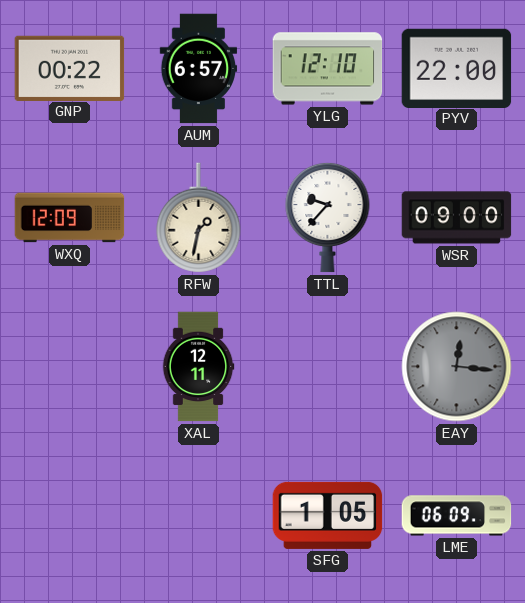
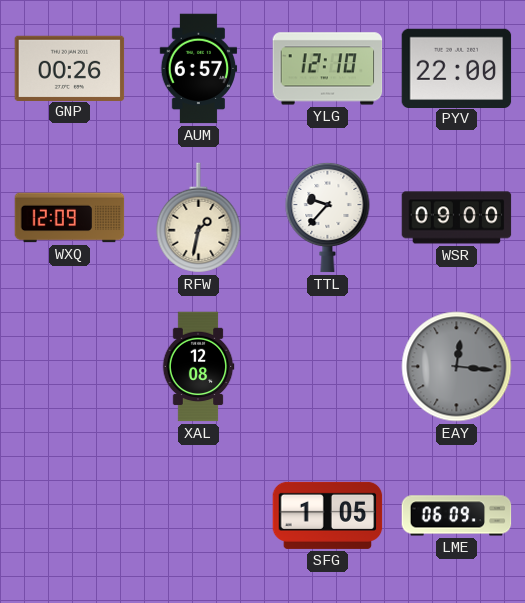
GNP: 00:22 -> 00:26
XAL: 12:11 -> 12:08
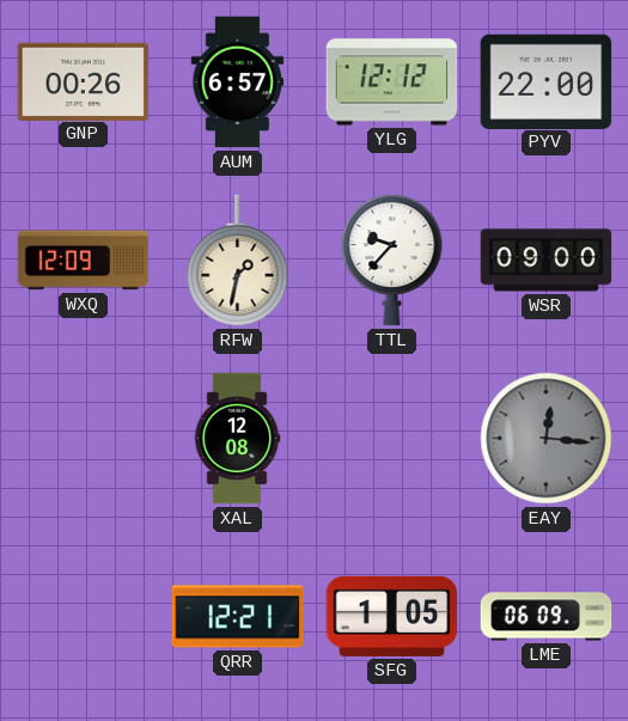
YLG: 12:10 -> 12:12
QRR: none -> 12:21
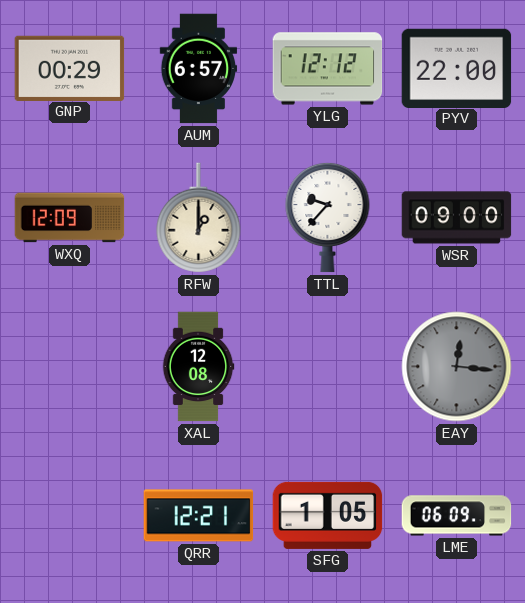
GNP: 00:26 -> 00:29
RFW: 1:32 -> 1:00
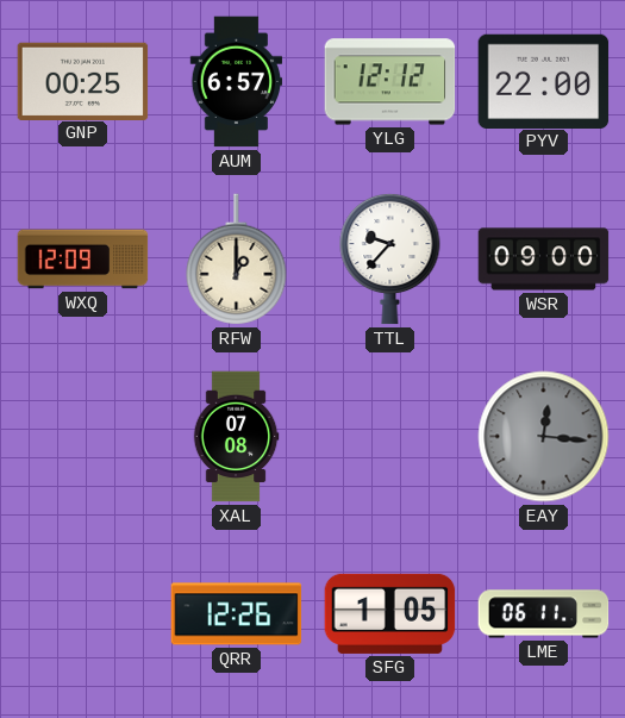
GNP: 00:29 -> 00:25
XAL: 12:08 -> 07:08
QRR: 12:21 -> 12:26
LME: 06:09 -> 06:11
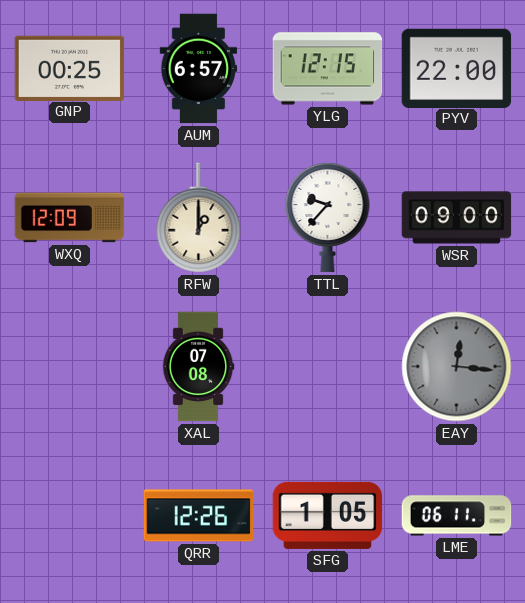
YLG: 12:12 -> 12:15
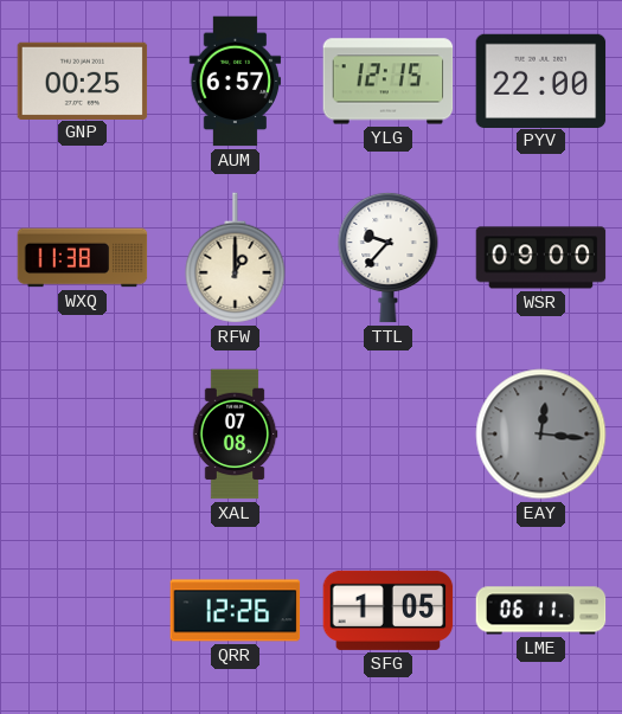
WXQ: 12:09 -> 11:38
